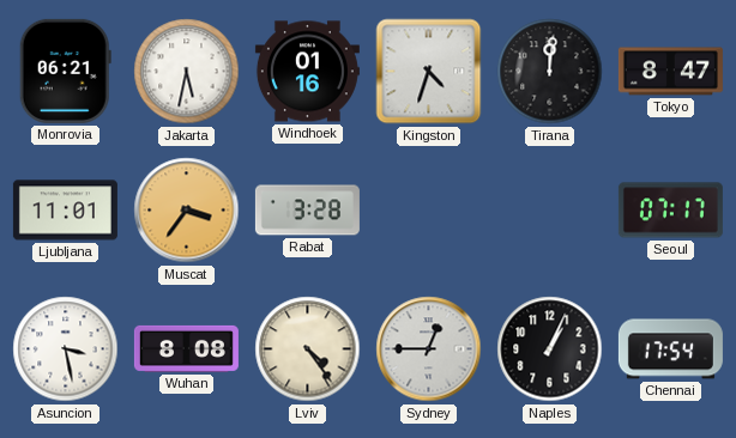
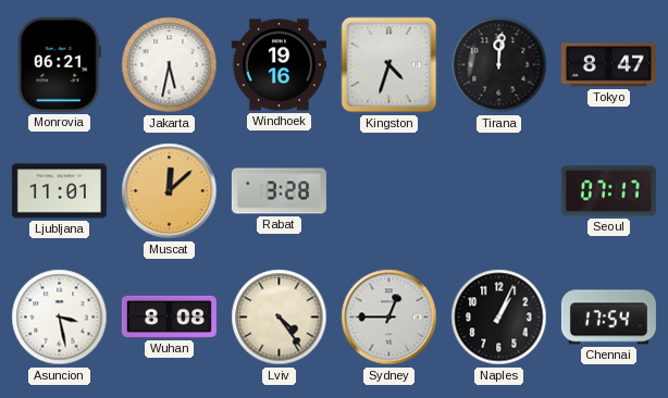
Windhoek: 01:16 -> 19:16
Muscat: 3:36 -> 12:08
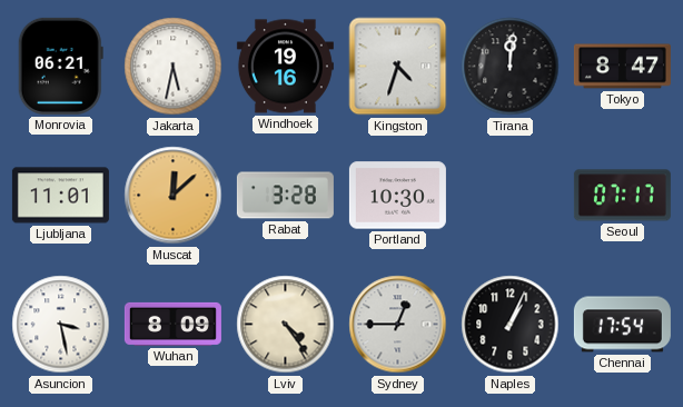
Portland: none -> 10:30
Wuhan: 8:08 -> 8:09
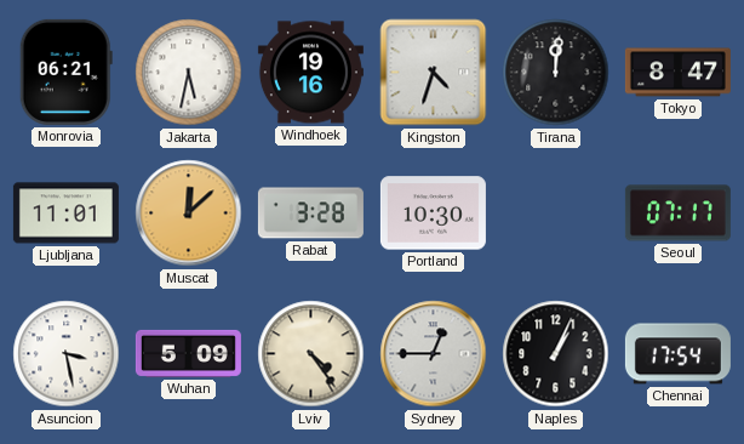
Wuhan: 8:09 -> 5:09
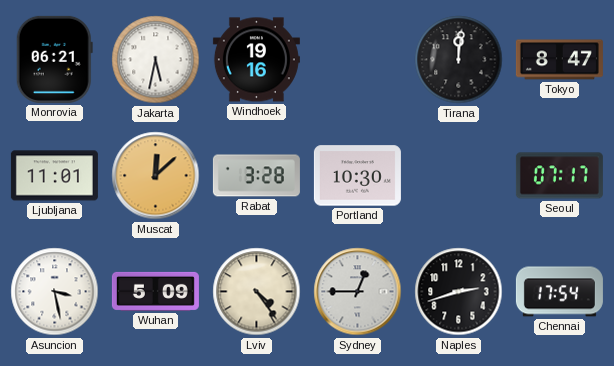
Kingston: 4:33 -> none
Naples: 1:04 -> 2:42
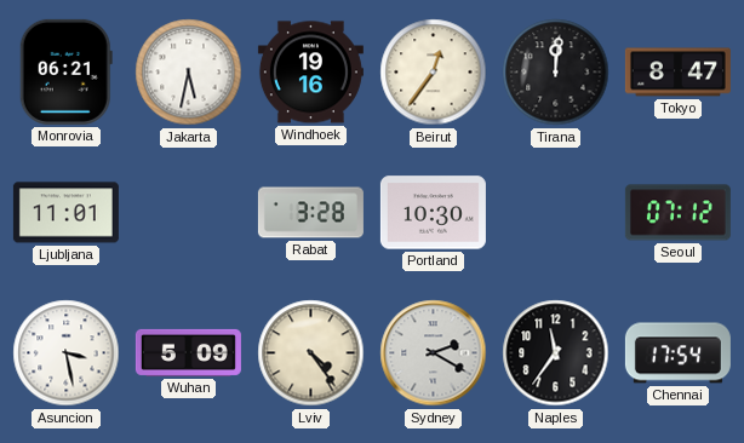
Beirut: none -> 12:36
Muscat: 12:08 -> none
Seoul: 07:17 -> 07:12
Sydney: 12:45 -> 2:20
Naples: 2:42 -> 11:36
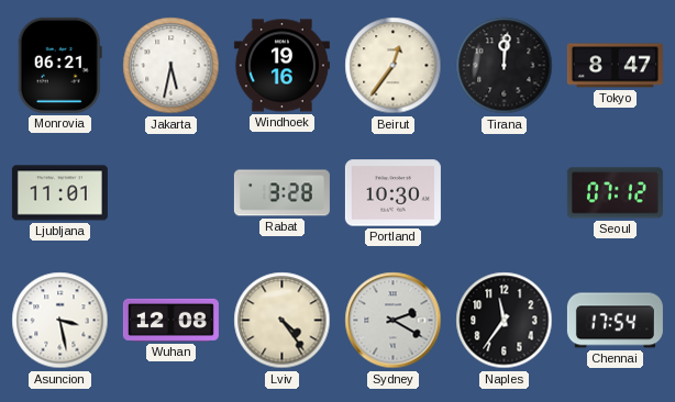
Wuhan: 5:09 -> 12:08
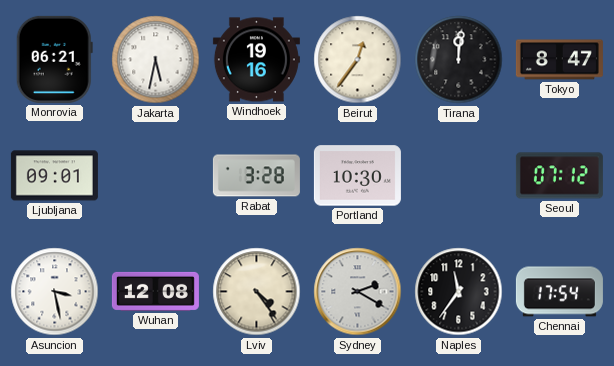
Ljubljana: 11:01 -> 09:01
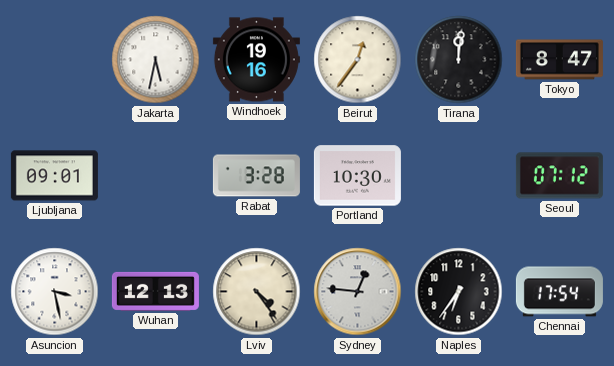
Monrovia: 06:21 -> none
Wuhan: 12:08 -> 12:13
Sydney: 2:20 -> 12:46
Naples: 11:36 -> 6:36
